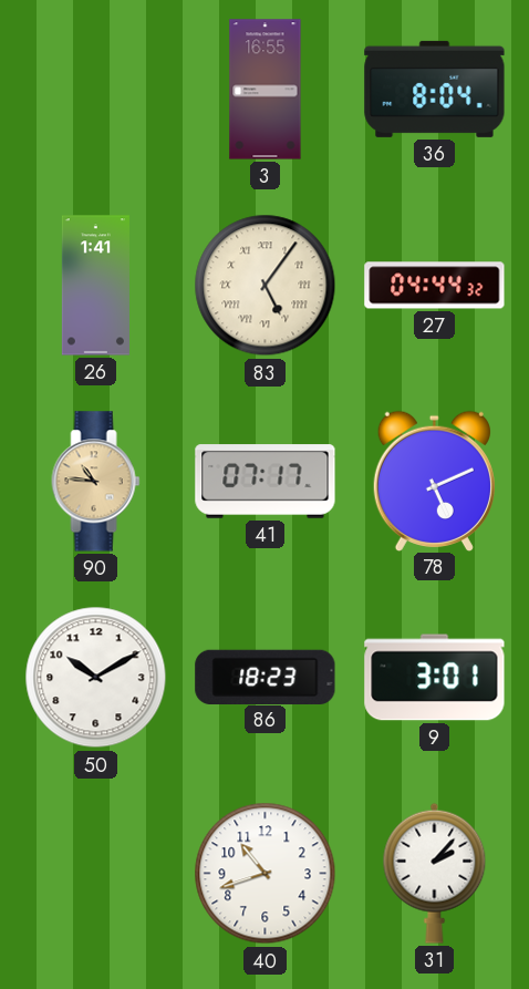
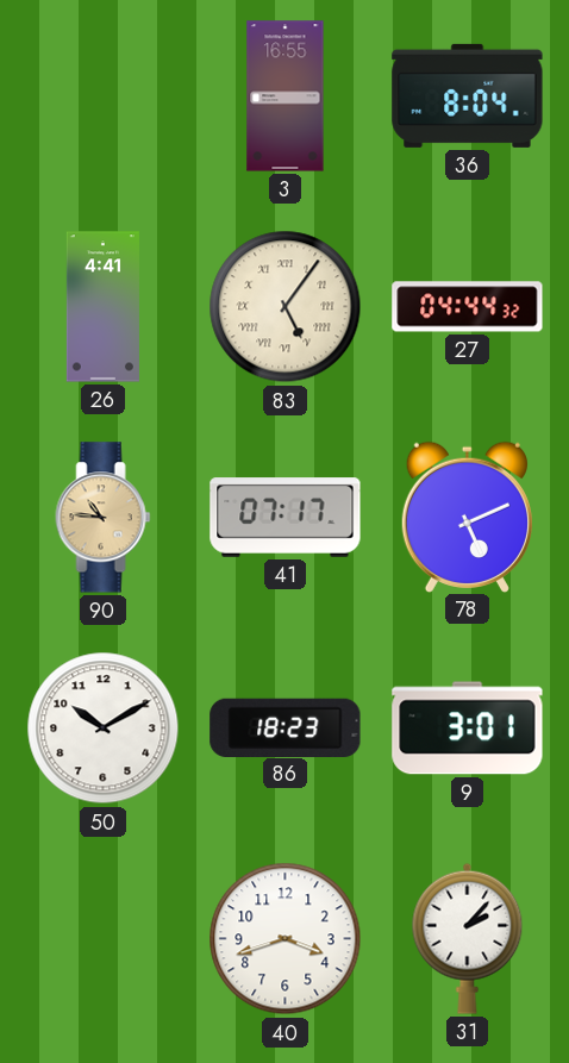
26: 1:41 -> 4:41
40: 10:42 -> 3:42
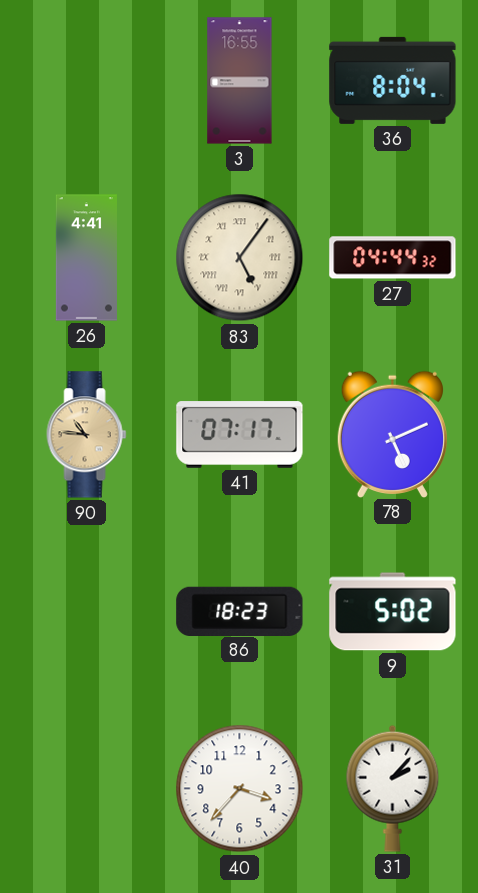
50: 10:10 -> none
9: 3:01 -> 5:02
40: 3:42 -> 3:37
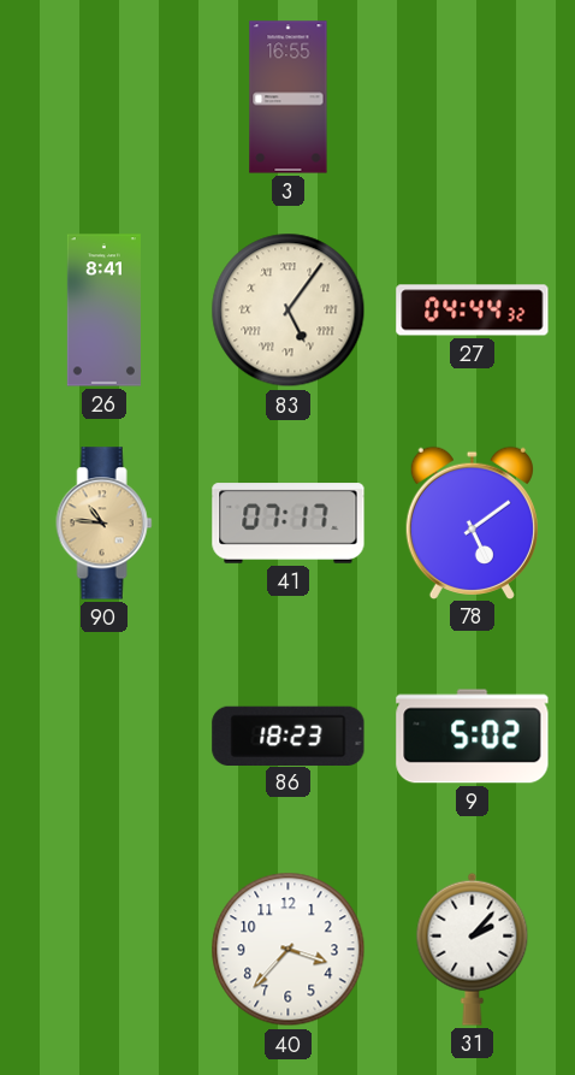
36: 8:04 -> none
26: 4:41 -> 8:41
78: 5:11 -> 5:09
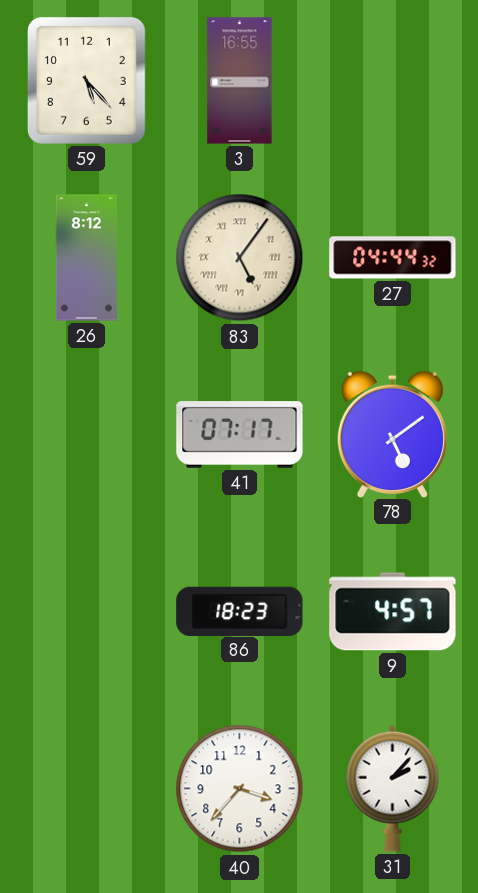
59: none -> 5:23
26: 8:41 -> 8:12
90: 10:46 -> none
9: 5:02 -> 4:57
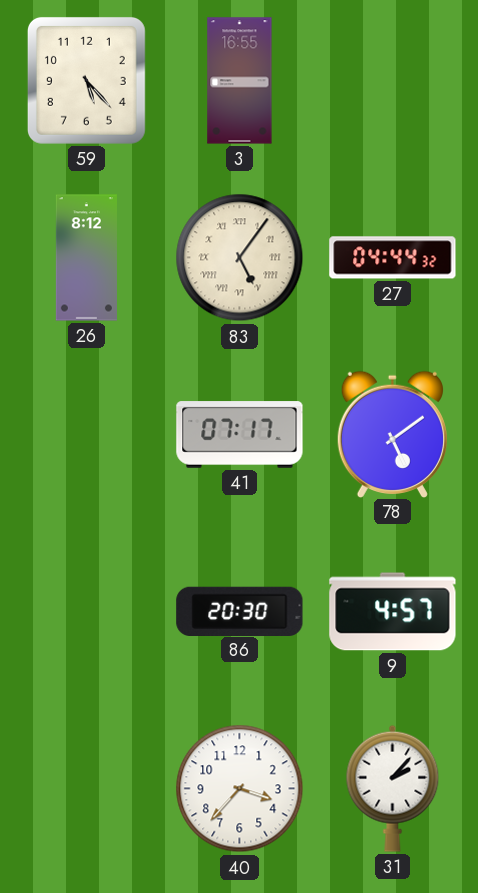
86: 18:23 -> 20:30
